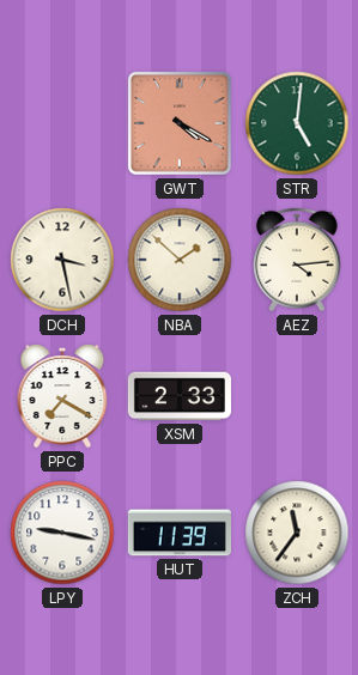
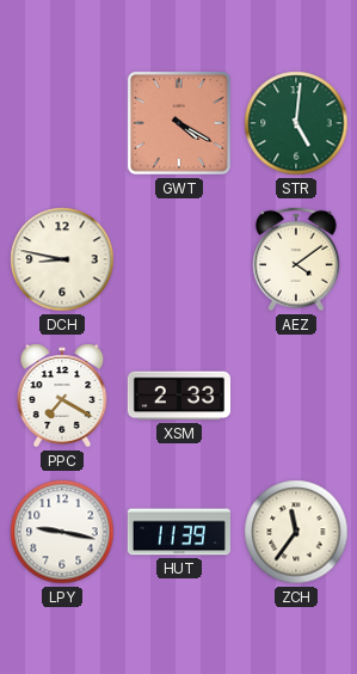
DCH: 3:28 -> 8:47
NBA: 1:52 -> none
AEZ: 4:14 -> 4:09
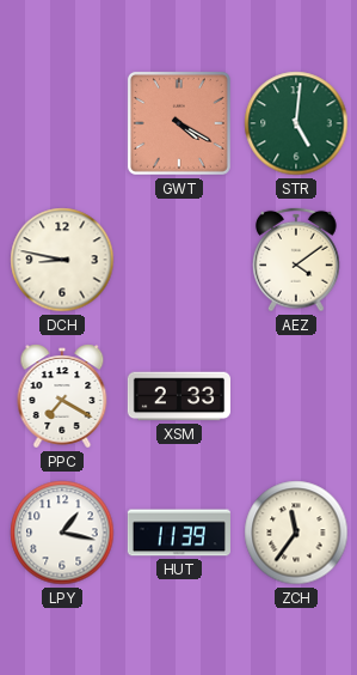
LPY: 9:17 -> 1:17
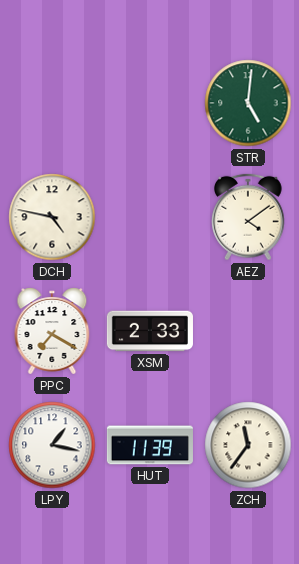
GWT: 4:20 -> none
DCH: 8:47 -> 4:47
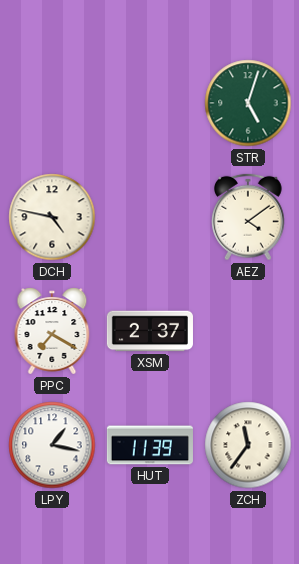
STR: 5:01 -> 5:03
XSM: 2:33 -> 2:37
